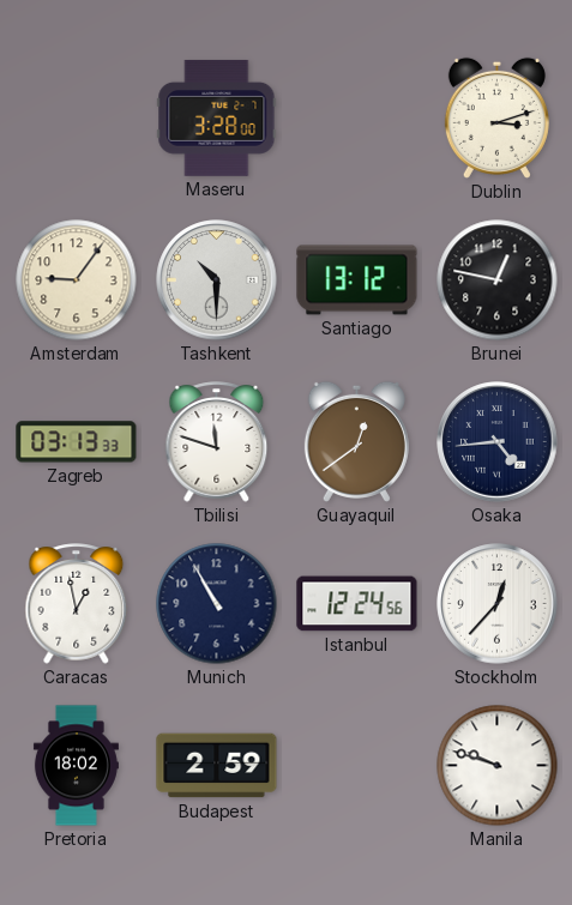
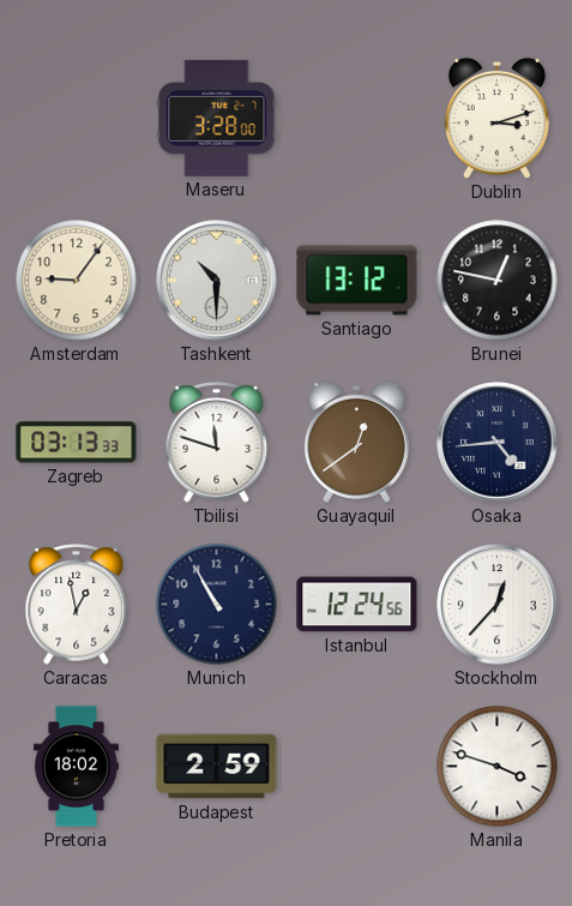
Manila: 9:48 -> 3:48
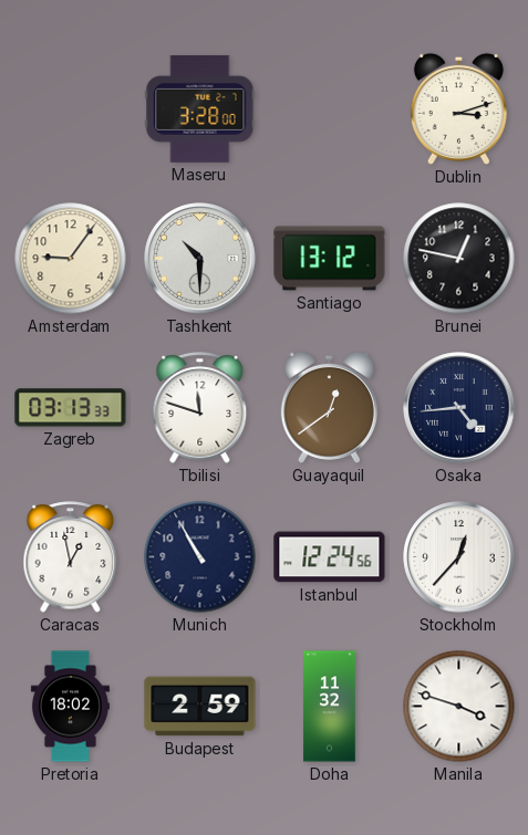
Doha: none -> 11:32
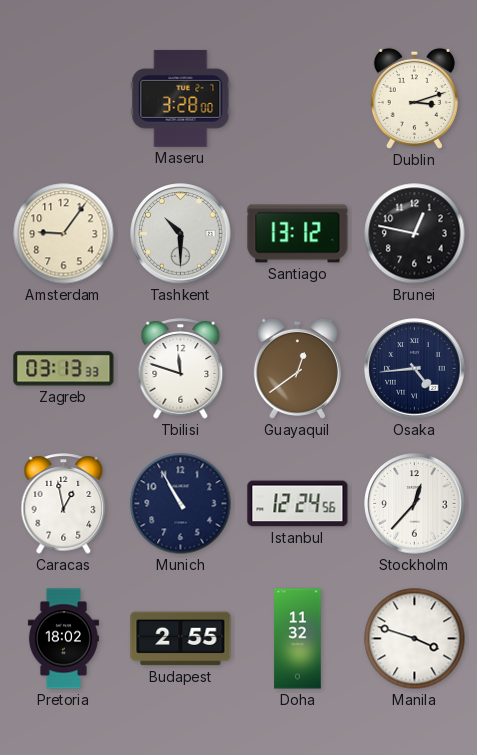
Budapest: 2:59 -> 2:55
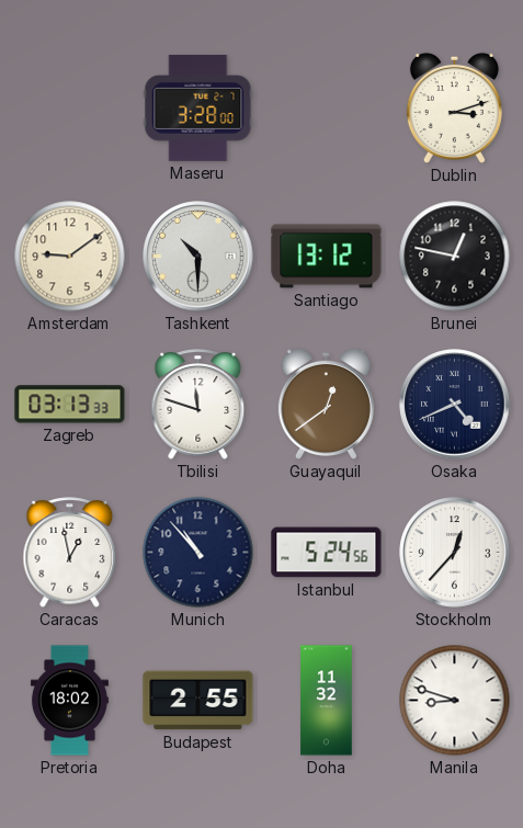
Amsterdam: 9:06 -> 9:09
Osaka: 4:44 -> 4:41
Munich: 10:55 -> 10:53
Istanbul: 12:24 -> 5:24
Manila: 3:48 -> 8:48
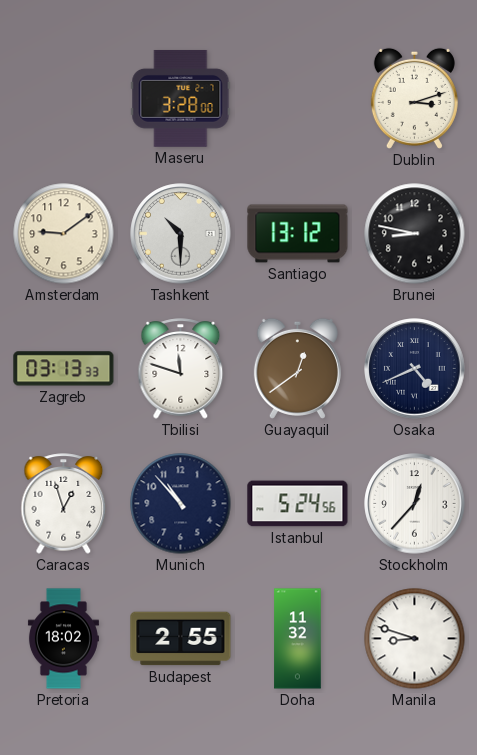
Brunei: 12:47 -> 8:47
Caracas: 12:58 -> 12:57
